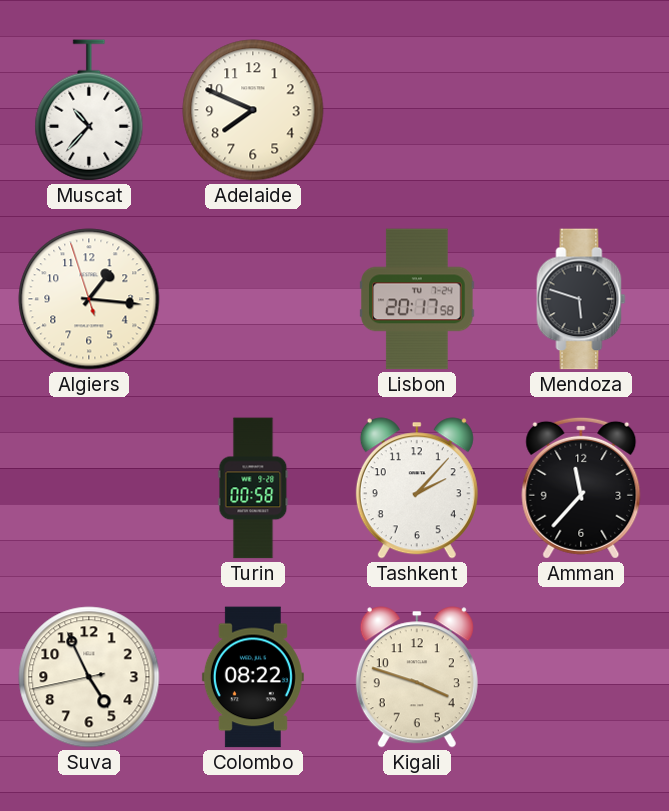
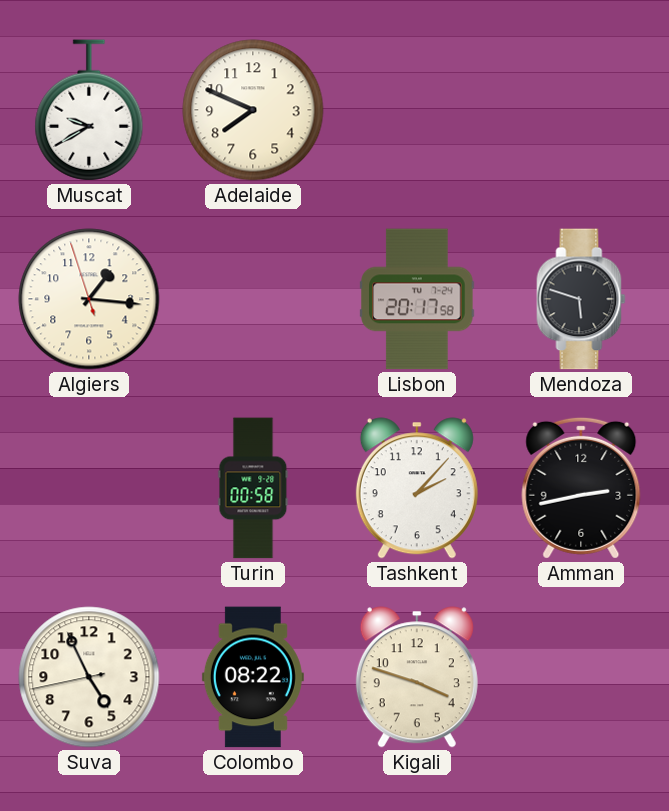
Muscat: 10:37 -> 9:40
Amman: 11:37 -> 2:43
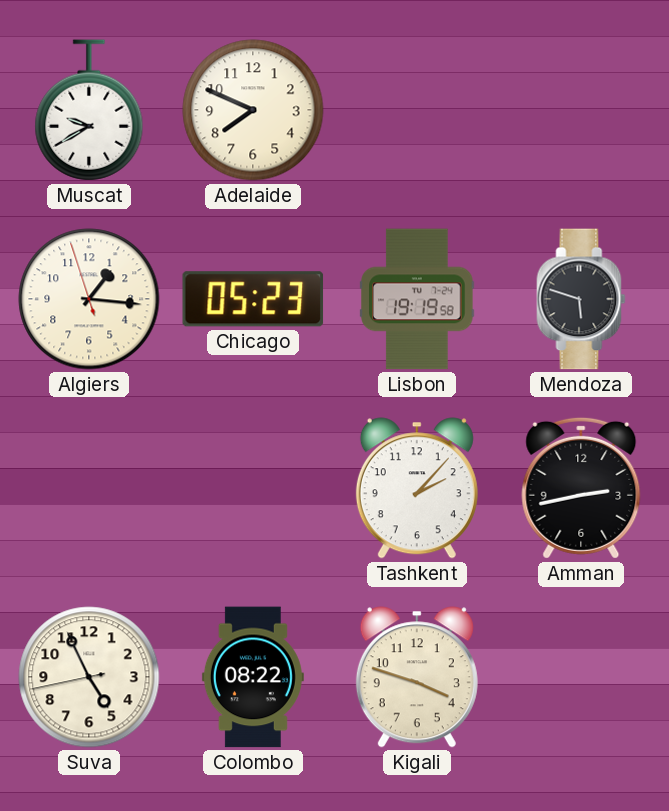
Chicago: none -> 05:23
Lisbon: 20:17 -> 19:19
Turin: 00:58 -> none
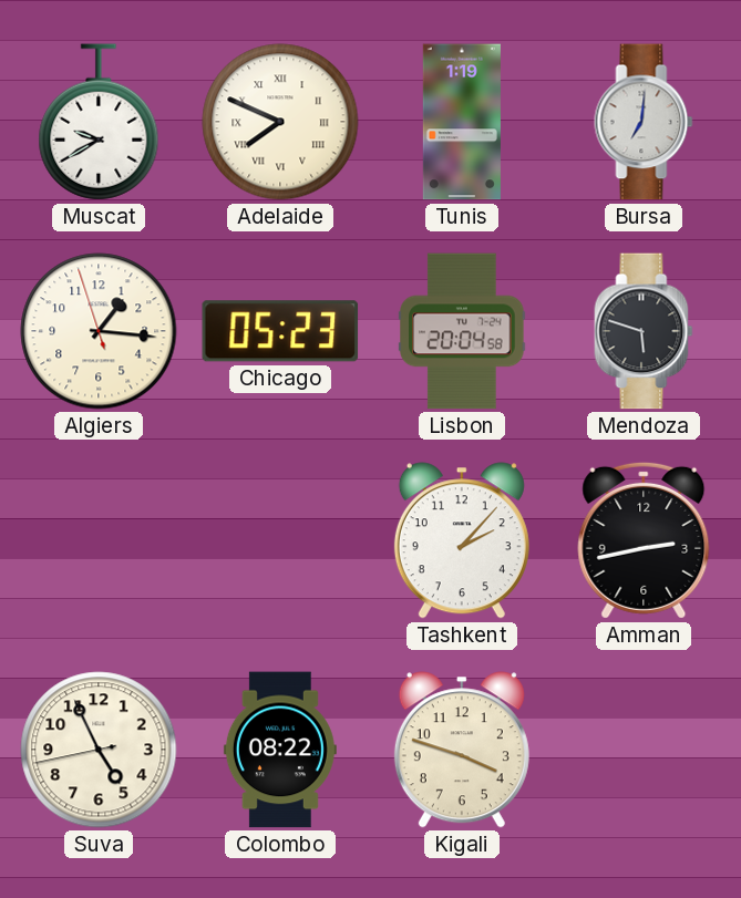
Adelaide numerals: Arabic -> Roman
Tunis: none -> 1:19
Bursa: none -> 7:01
Lisbon: 19:19 -> 20:04
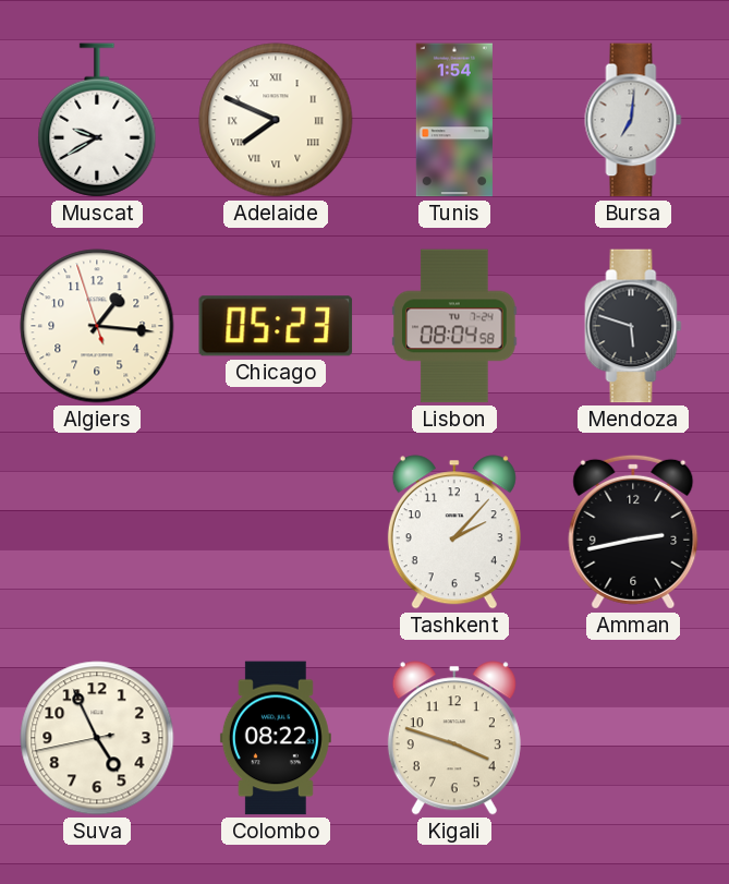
Tunis: 1:19 -> 1:54
Lisbon: 20:04 -> 08:04
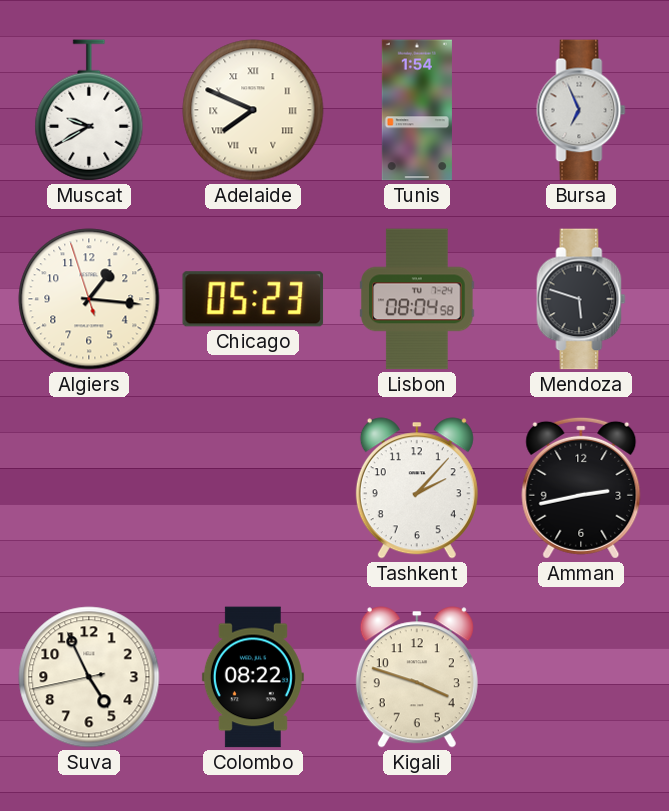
Bursa: 7:01 -> 6:56
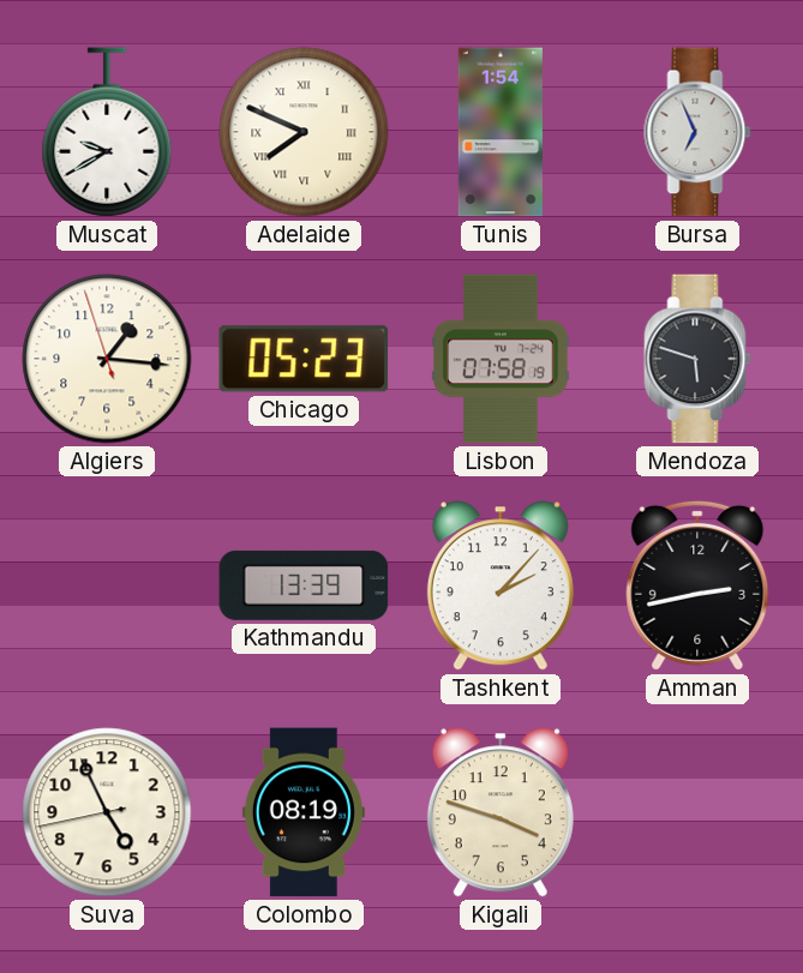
Lisbon: 08:04 -> 07:58
Kathmandu: none -> 13:39
Colombo: 08:22 -> 08:19
